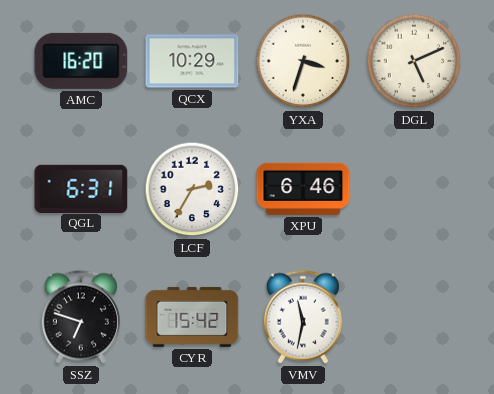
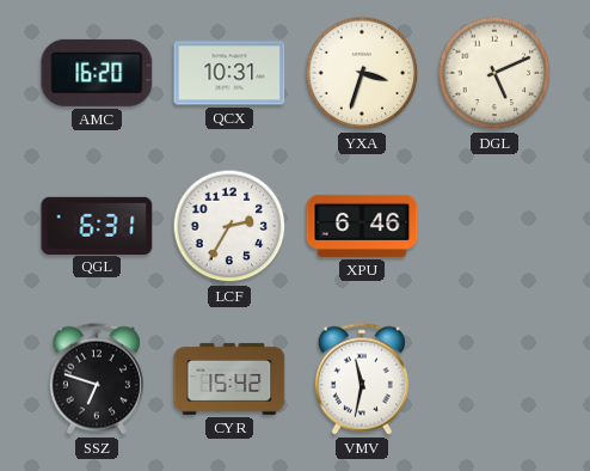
QCX: 10:29 -> 10:31
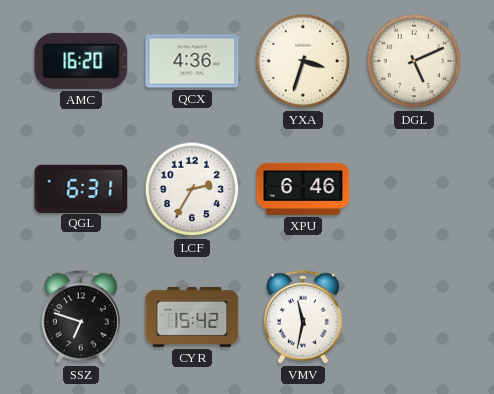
QCX: 10:31 -> 4:36
